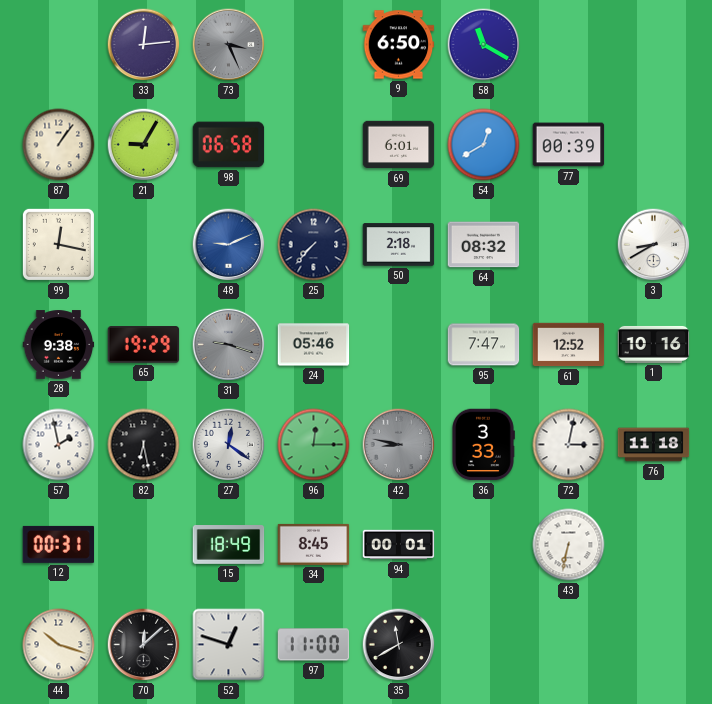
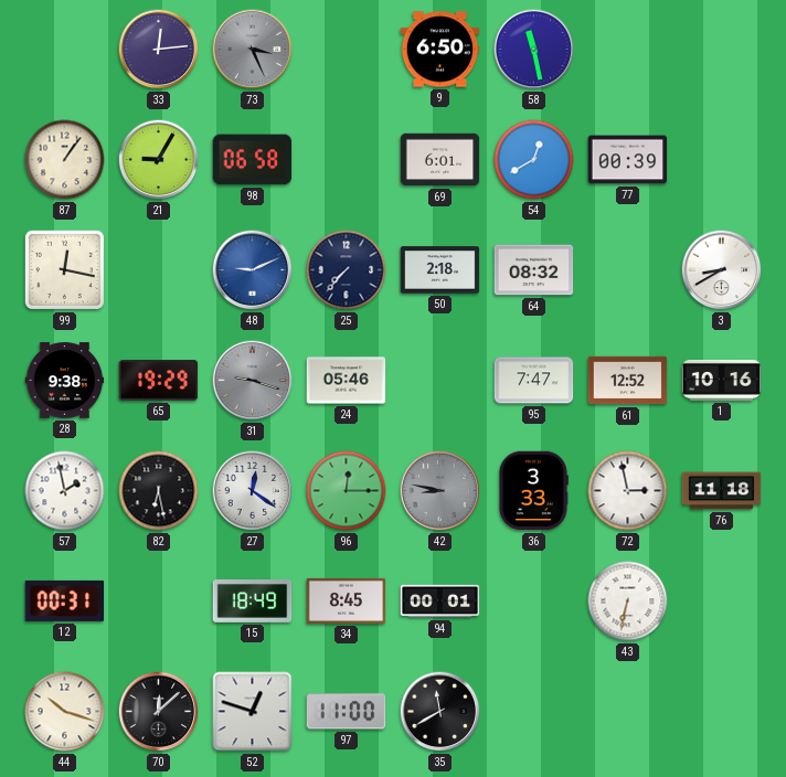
58: 11:20 -> 11:28
72: 3:02 -> 2:58
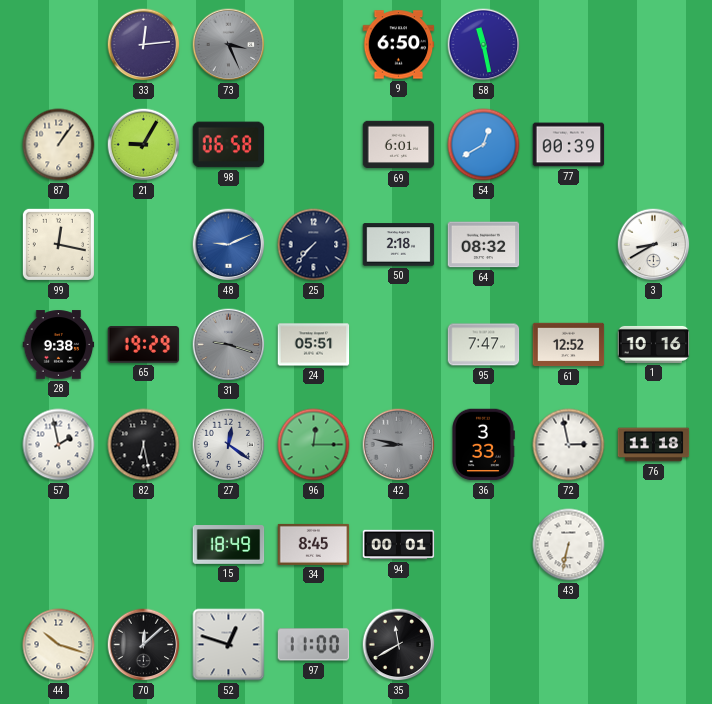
24: 05:46 -> 05:51
12: 00:31 -> none
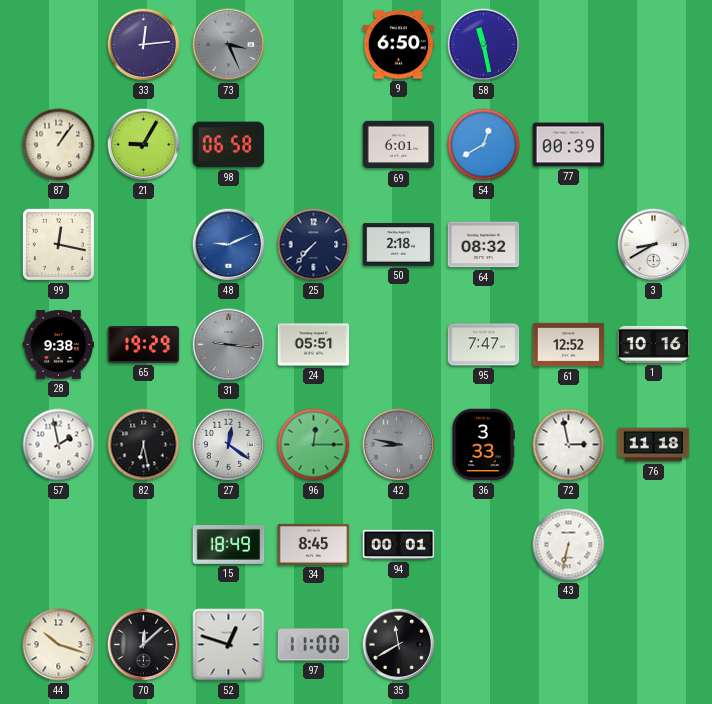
31: 9:18 -> 9:16
